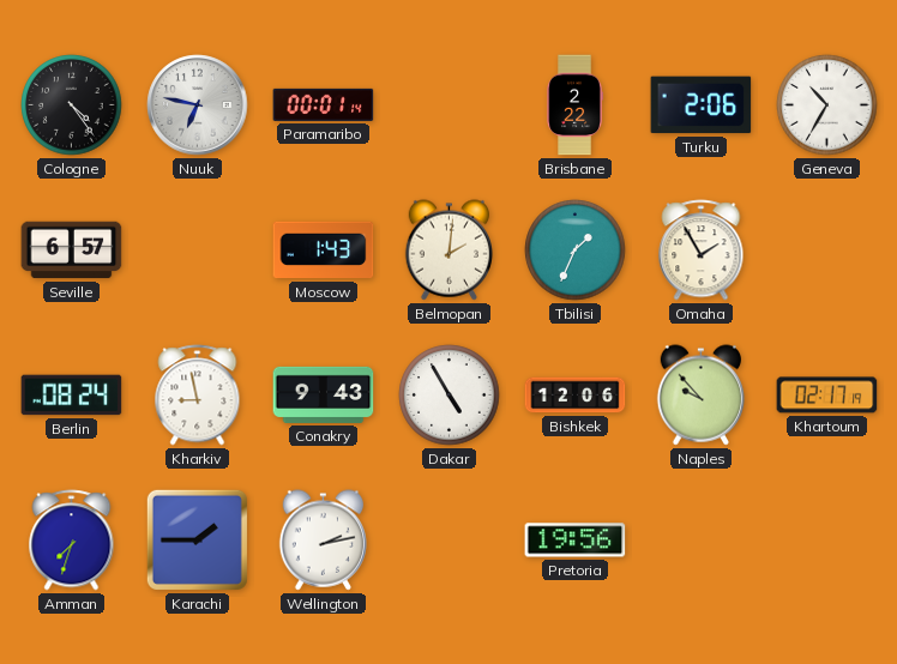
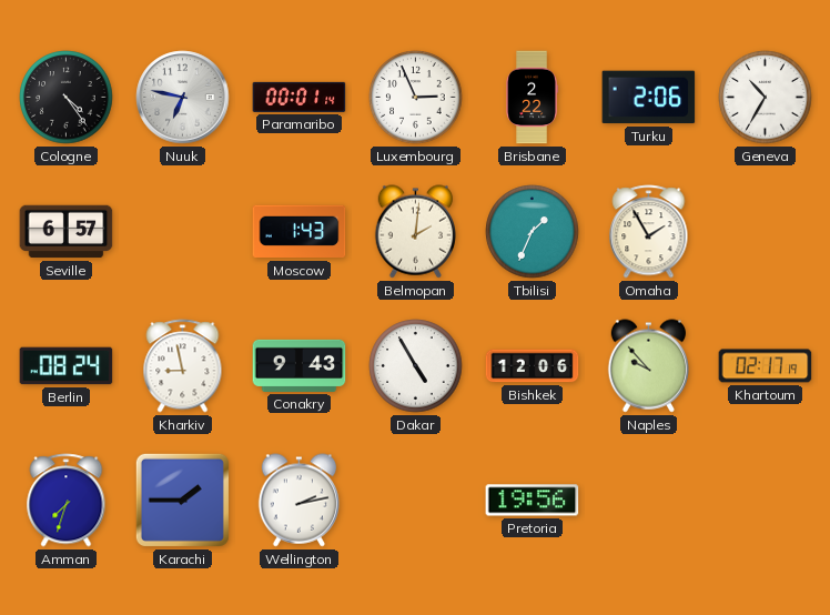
Luxembourg: none -> 2:56
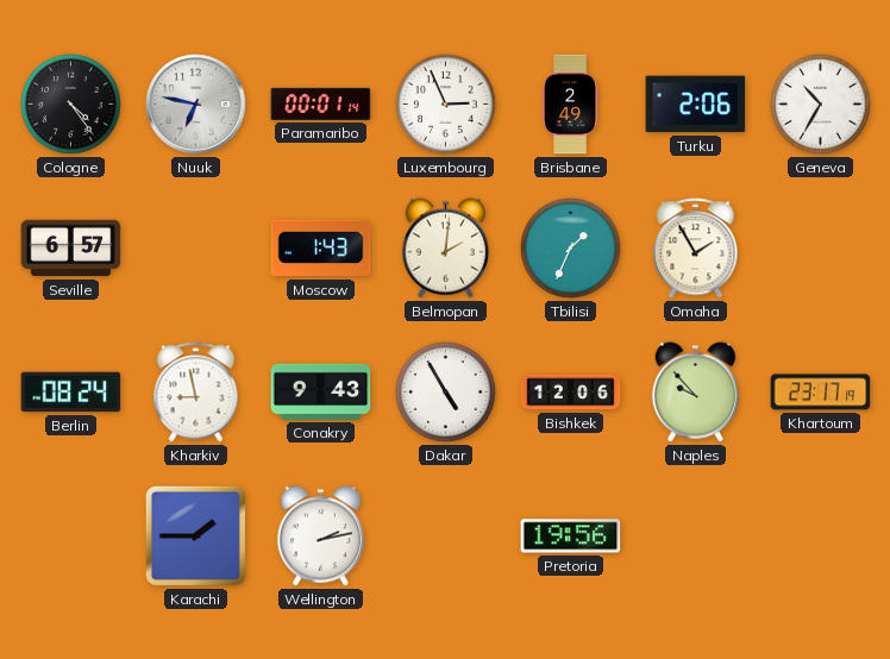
Brisbane: 2:22 -> 2:49
Khartoum: 02:17 -> 23:17
Amman: 7:33 -> none
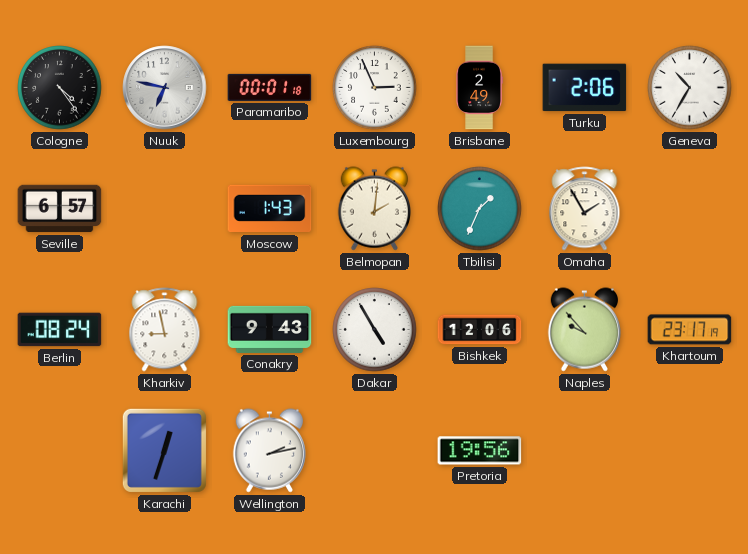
Paramaribo: 00:01:14 -> 00:01:18
Karachi: 1:45 -> 12:33
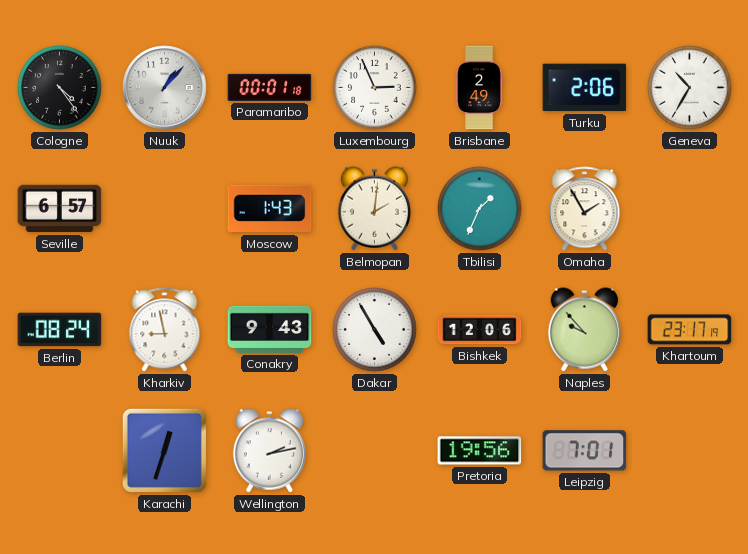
Nuuk: 6:47 -> 1:07
Leipzig: none -> 7:01
